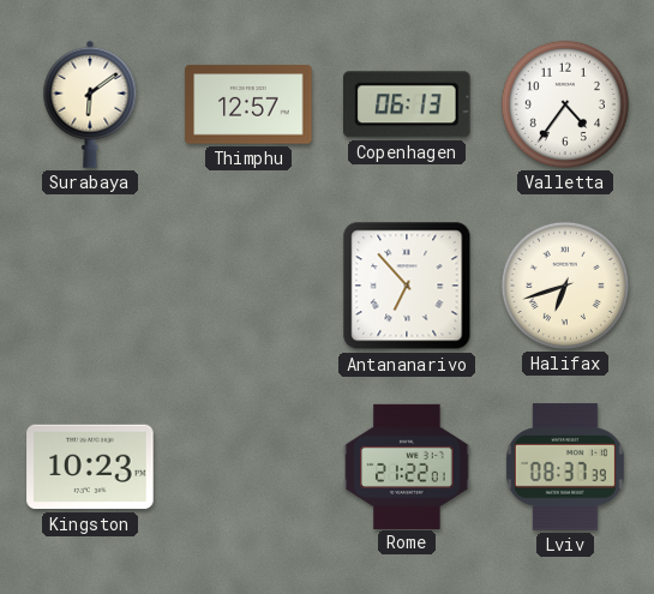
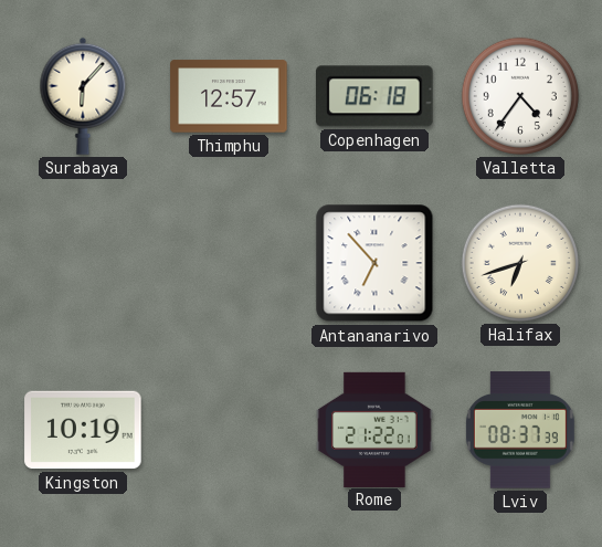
Surabaya: 6:09 -> 6:07
Copenhagen: 06:13 -> 06:18
Kingston: 10:23 -> 10:19
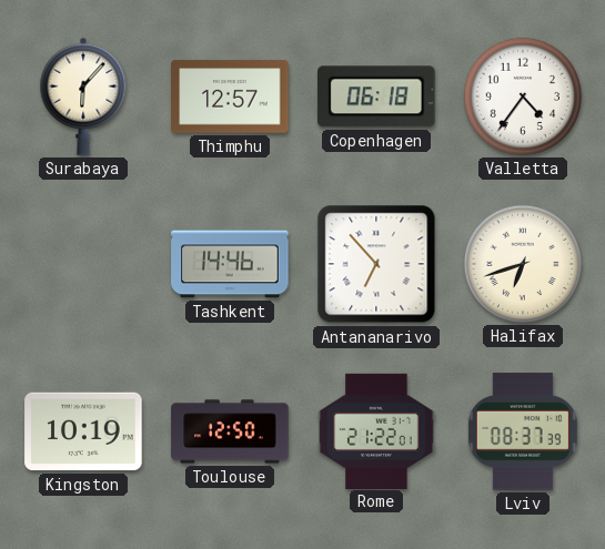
Tashkent: none -> 14:46
Toulouse: none -> 12:50
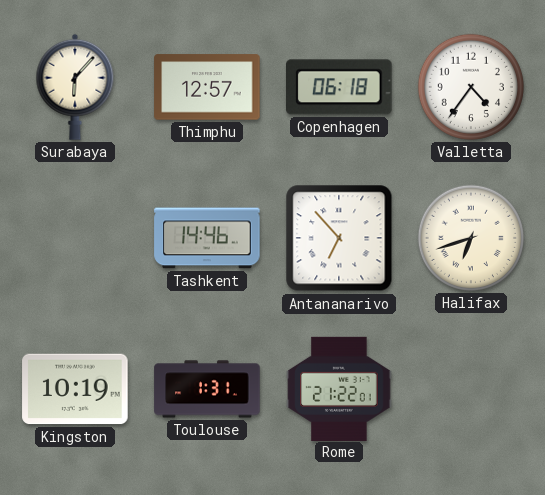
Toulouse: 12:50 -> 1:31
Lviv: 08:37 -> none
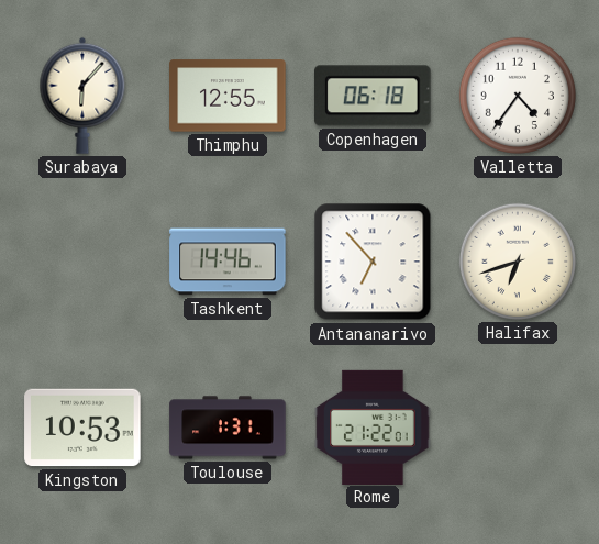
Thimphu: 12:57 -> 12:55
Kingston: 10:19 -> 10:53
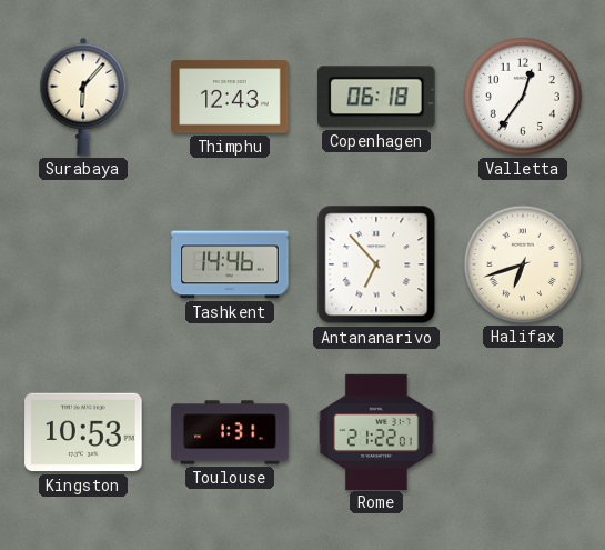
Thimphu: 12:55 -> 12:43
Valletta: 4:36 -> 12:36
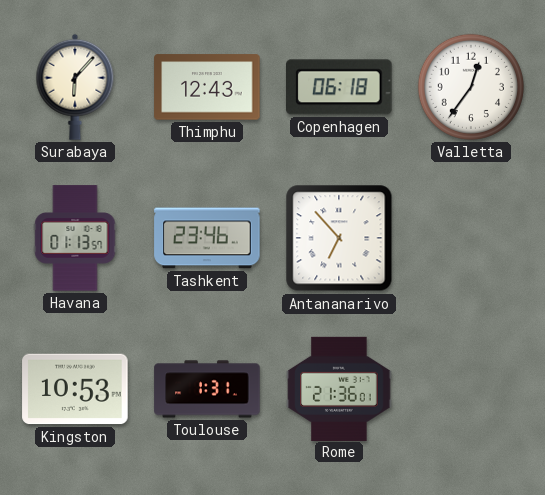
Havana: none -> 01:13
Tashkent: 14:46 -> 23:46
Halifax: 6:42 -> none
Rome: 21:22 -> 21:36
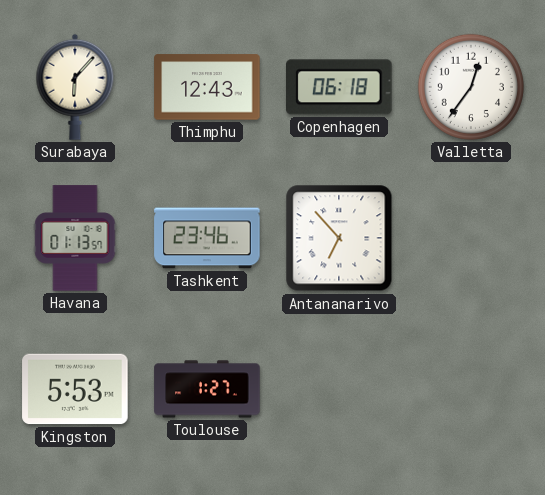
Kingston: 10:53 -> 5:53
Toulouse: 1:31 -> 1:27
Rome: 21:36 -> none
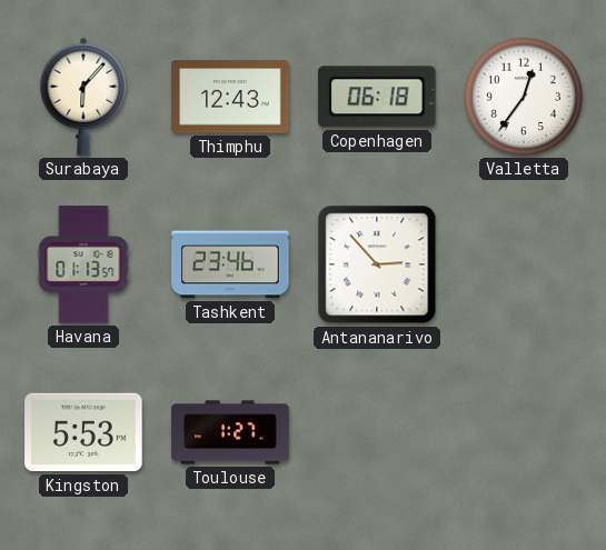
Antananarivo: 6:53 -> 2:53
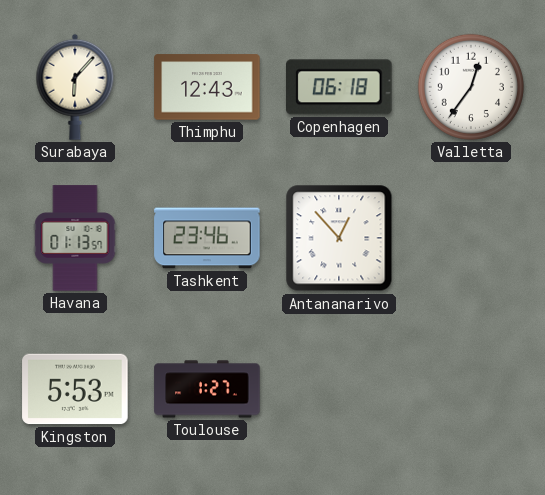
Antananarivo: 2:53 -> 12:53
